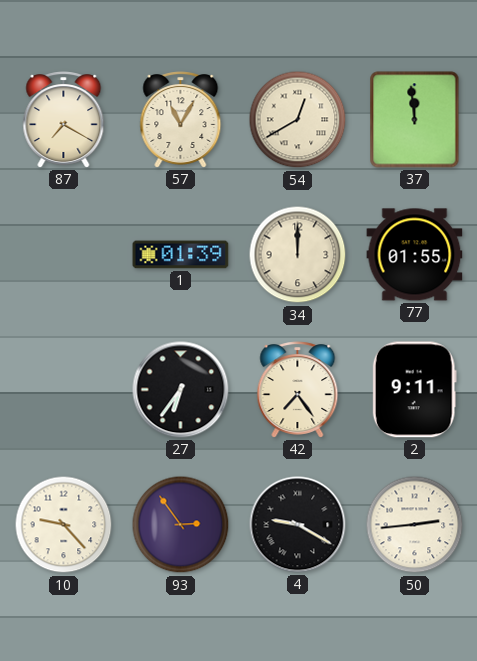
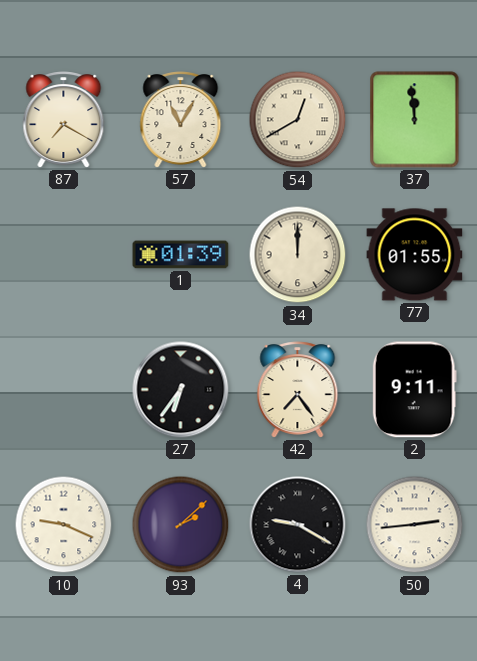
10: 9:23 -> 9:19
93: 2:54 -> 2:08
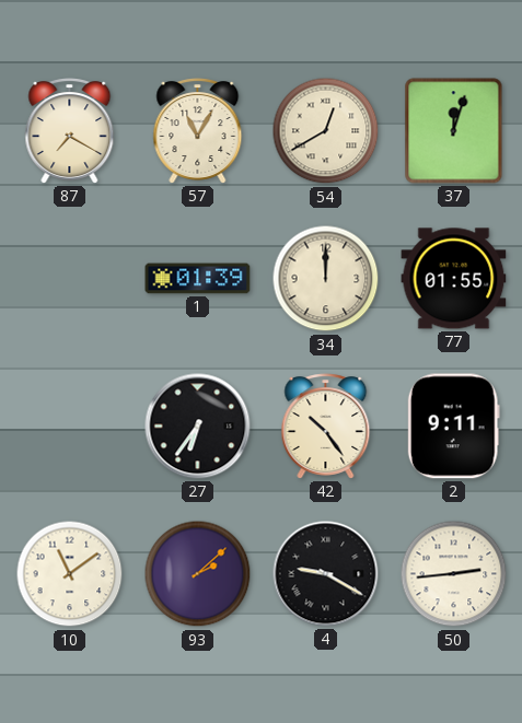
37: 11:59 -> 12:03
42: 7:24 -> 10:24
10: 9:19 -> 11:09
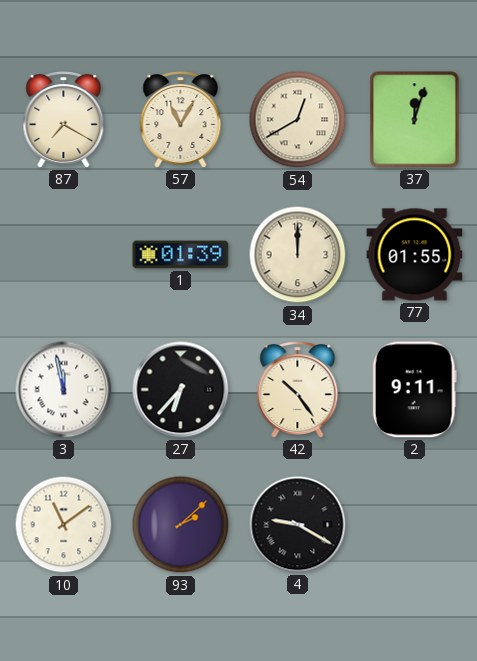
3: none -> 11:58
27: 6:36 -> 6:37
50: 2:44 -> none
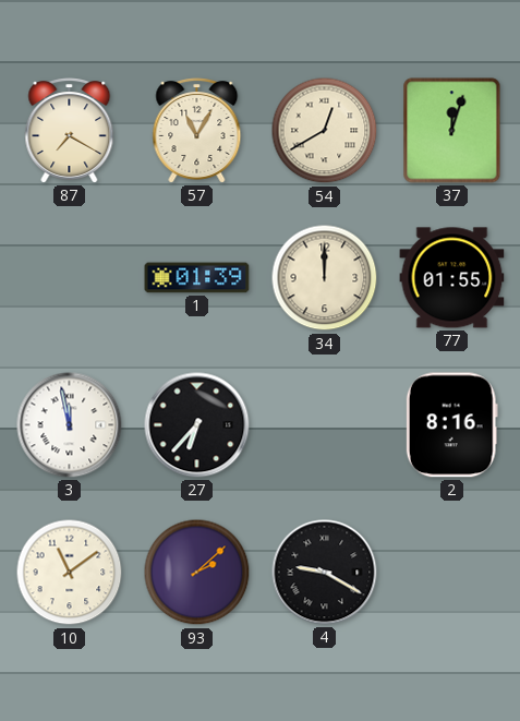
42: 10:24 -> none
2: 9:11 -> 8:16
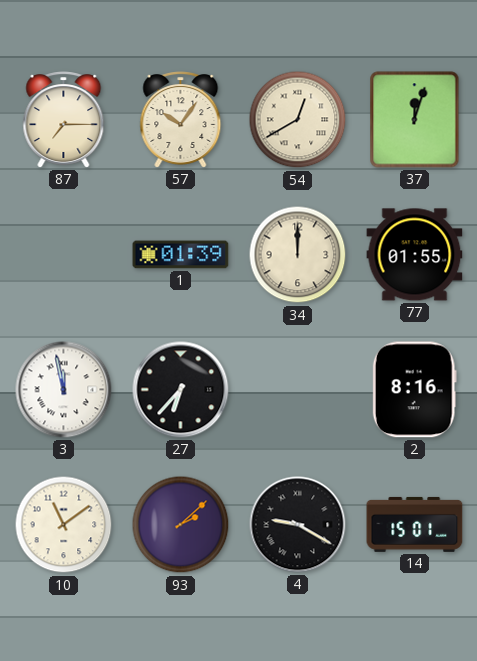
87: 7:20 -> 7:15
57: 11:05 -> 10:06
14: none -> 15:01
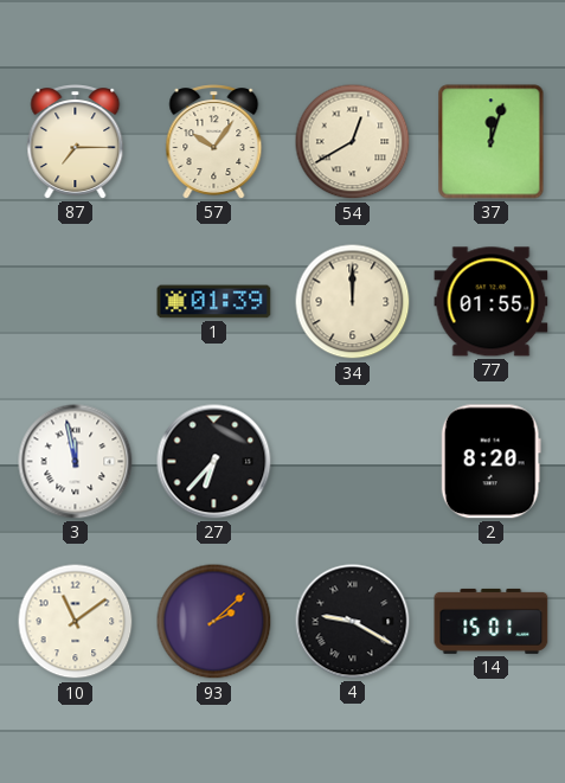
2: 8:16 -> 8:20
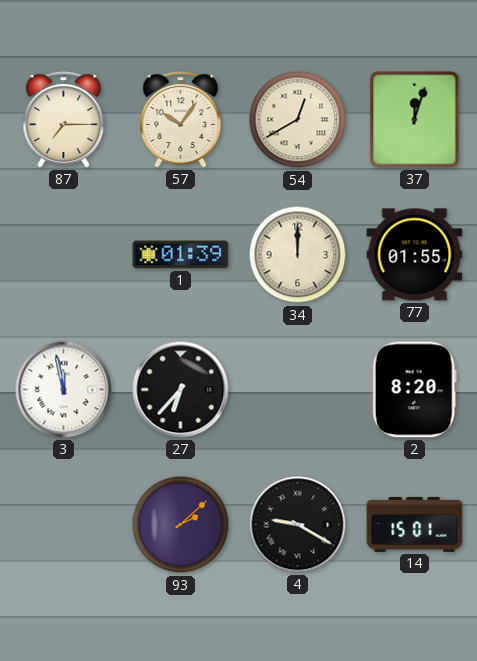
10: 11:09 -> none
